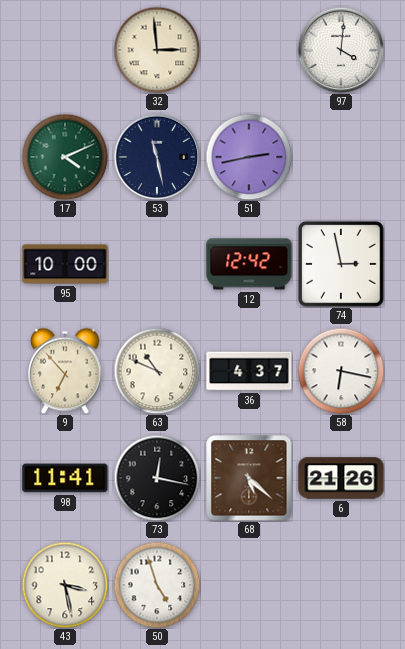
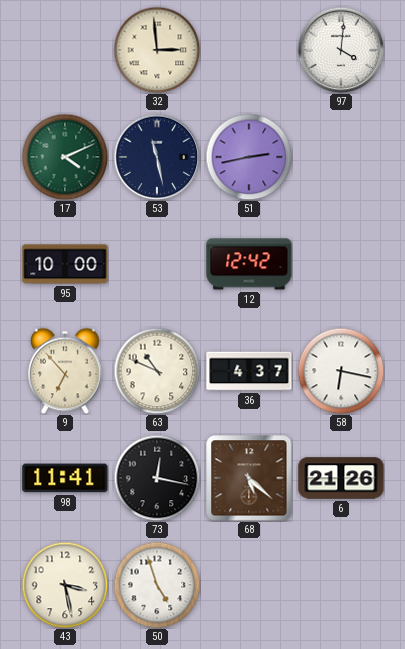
74: 2:58 -> none
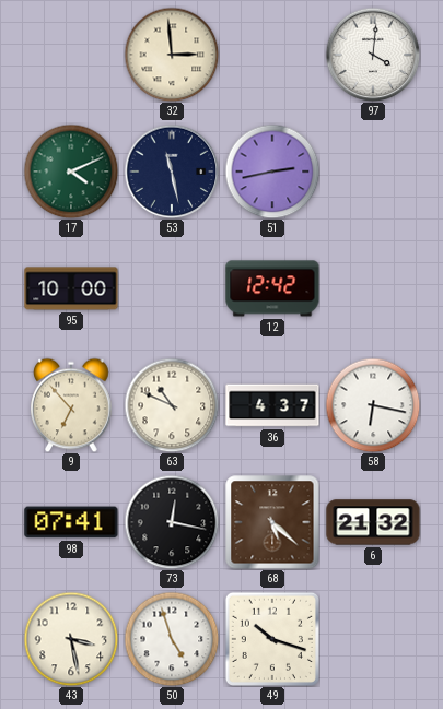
98: 11:41 -> 07:41
6: 21:26 -> 21:32
49: none -> 10:18
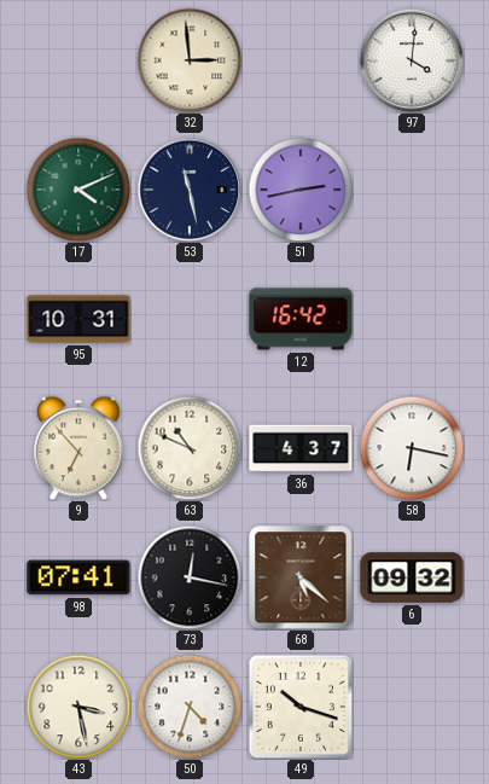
95: 10:00 -> 10:31
12: 12:42 -> 16:42
6: 21:32 -> 09:32
50: 4:57 -> 4:33
